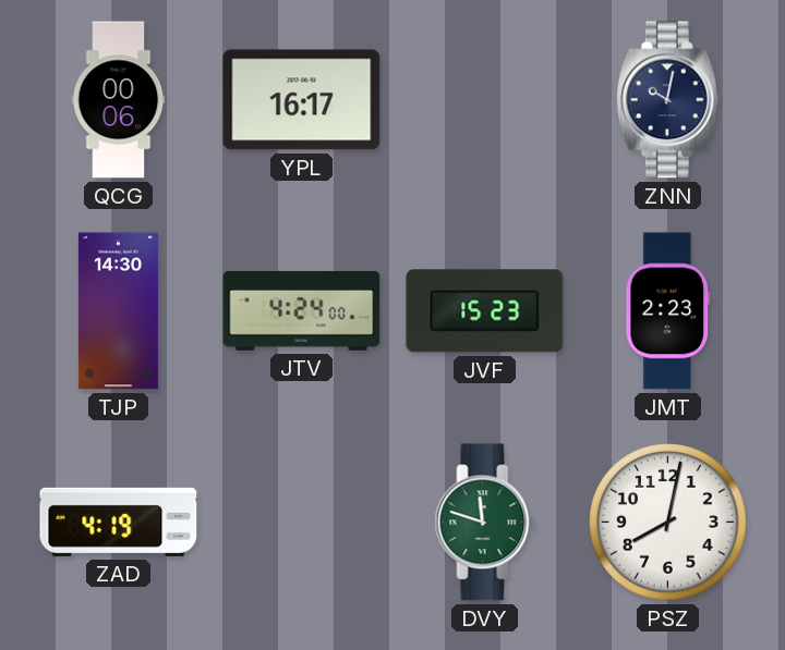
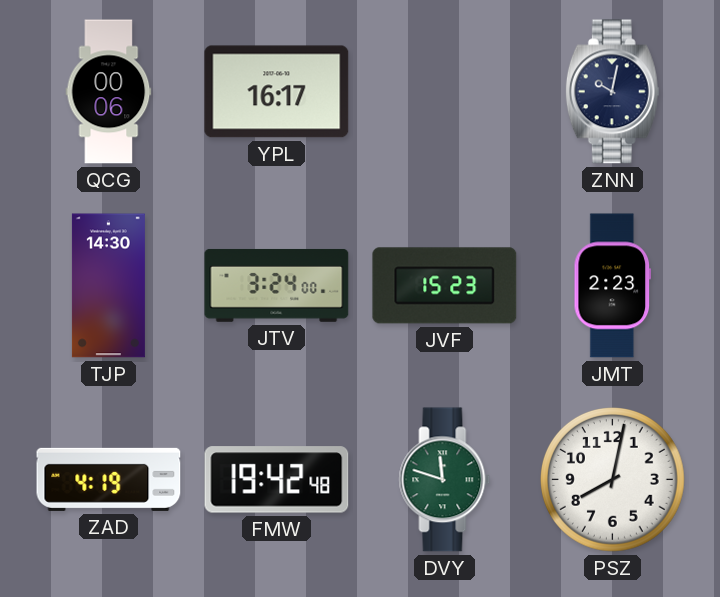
JTV: 4:24 -> 3:24
FMW: none -> 19:42
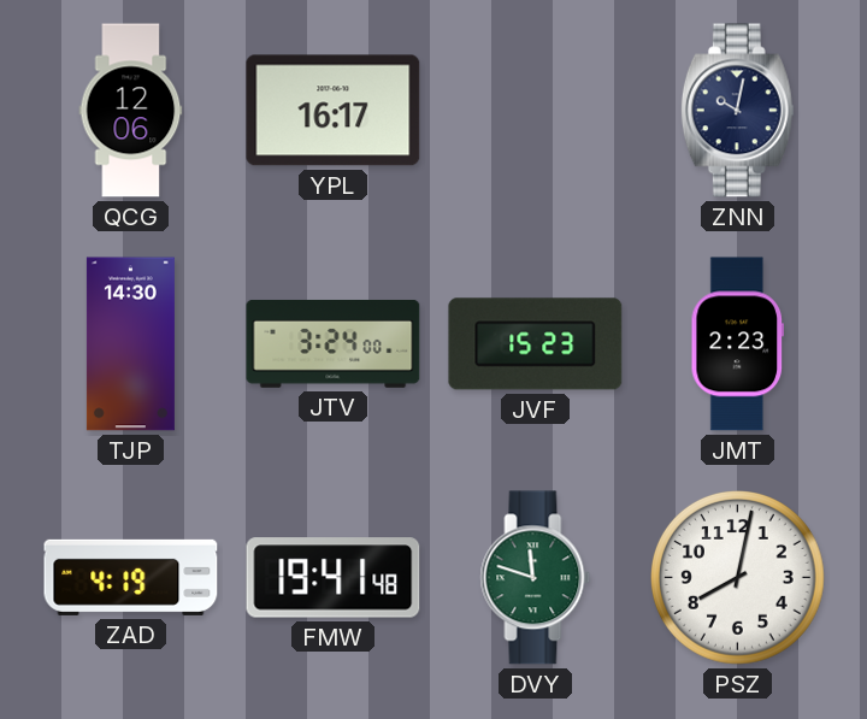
QCG: 00:06 -> 12:06
FMW: 19:42 -> 19:41
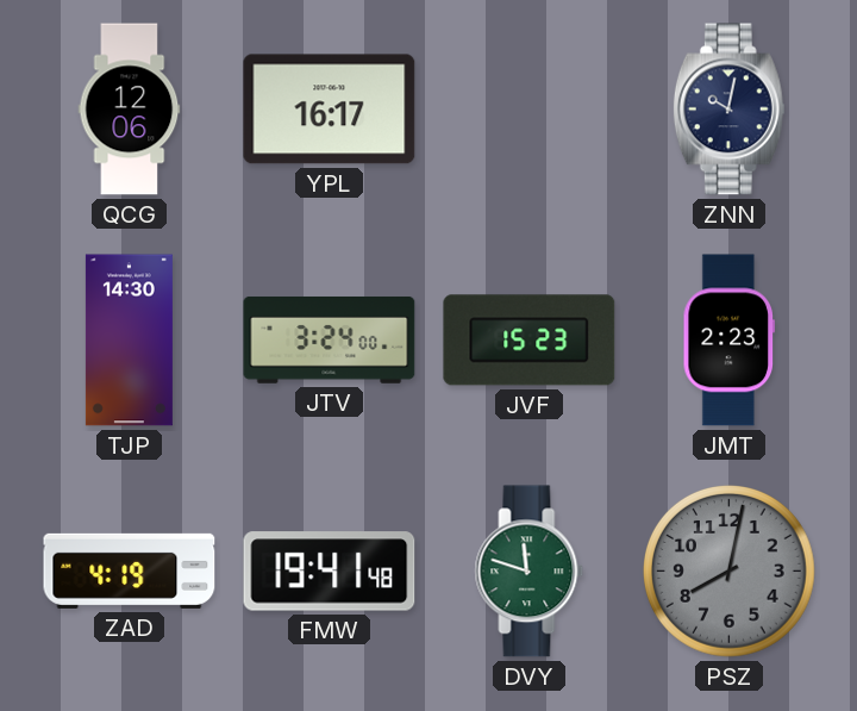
PSZ dial: white -> grey
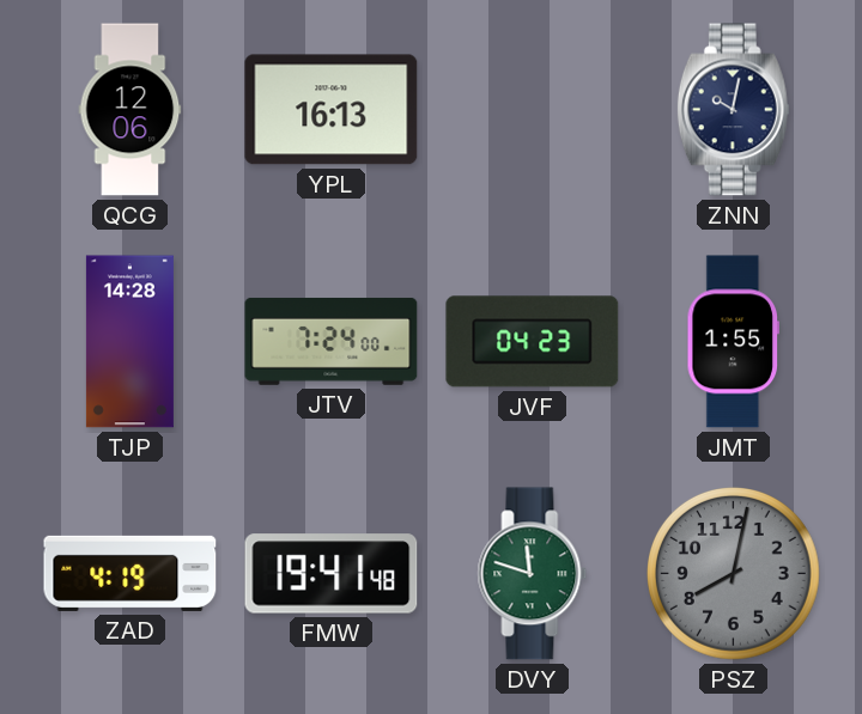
YPL: 16:17 -> 16:13
TJP: 14:30 -> 14:28
JTV: 3:24 -> 7:24
JVF: 15:23 -> 04:23
JMT: 2:23 -> 1:55
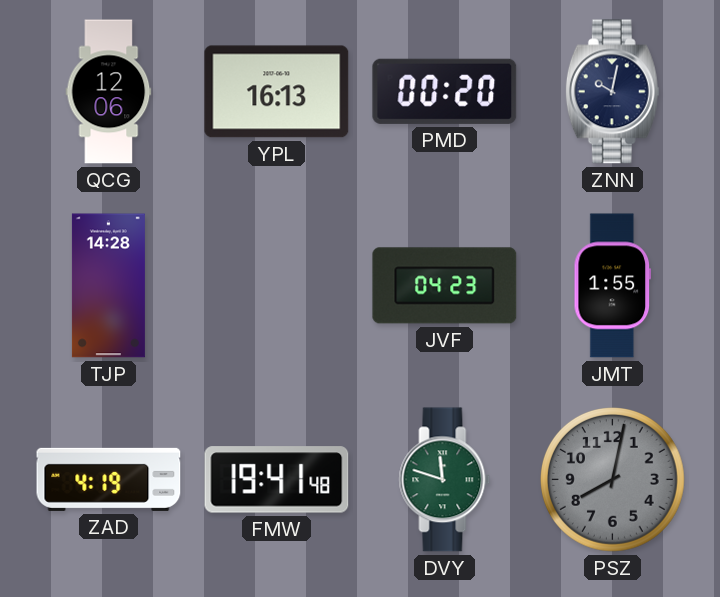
PMD: none -> 00:20
JTV: 7:24 -> none
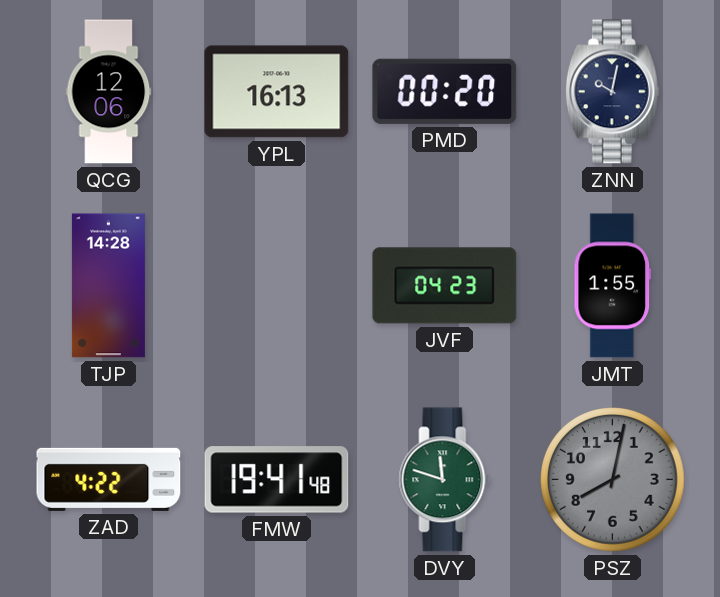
ZAD: 4:19 -> 4:22
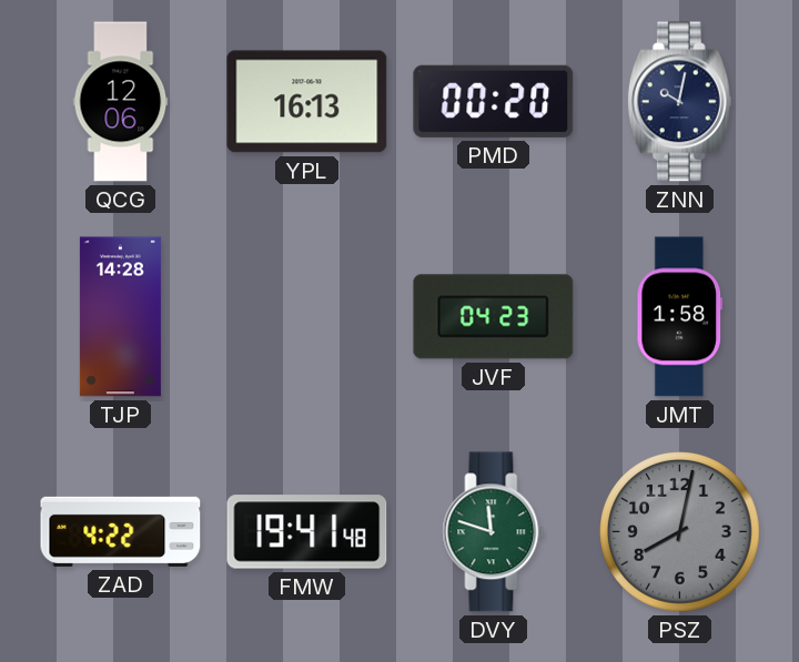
JMT: 1:55 -> 1:58
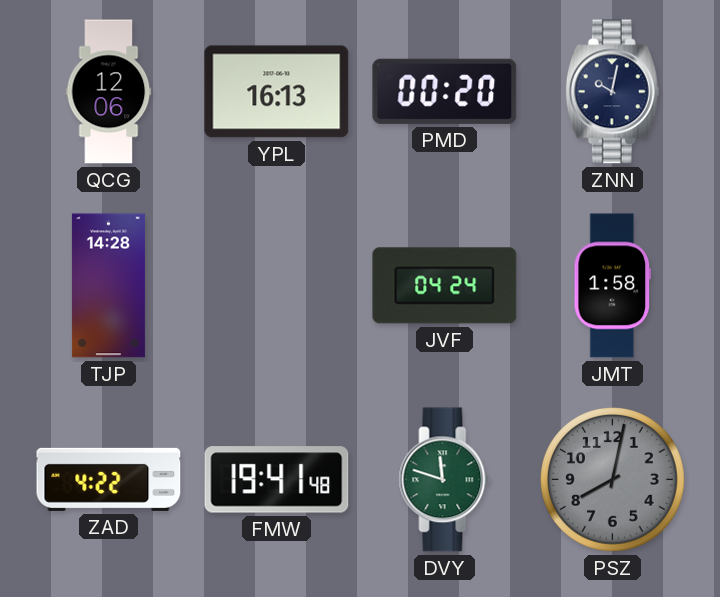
JVF: 04:23 -> 04:24
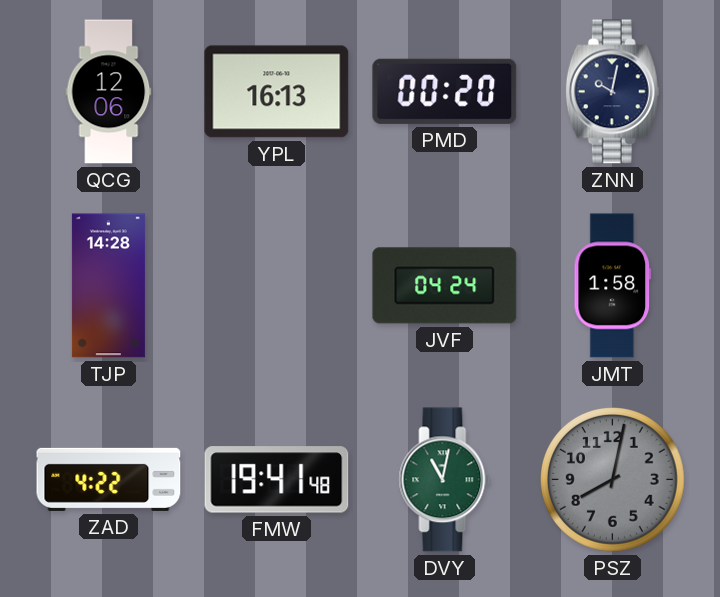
DVY: 11:48 -> 11:02
